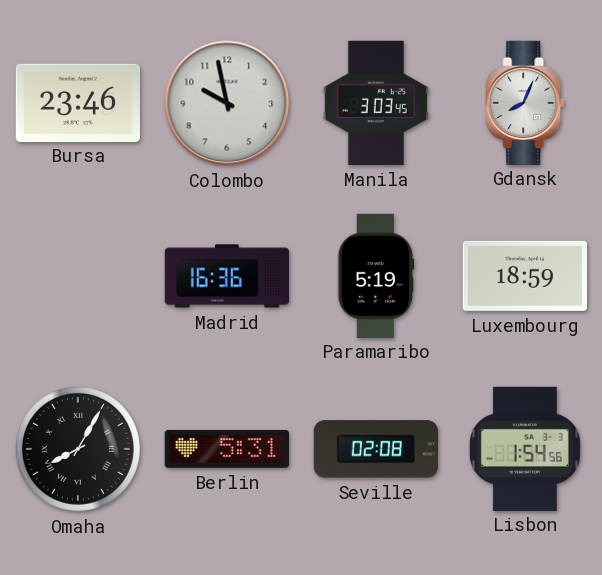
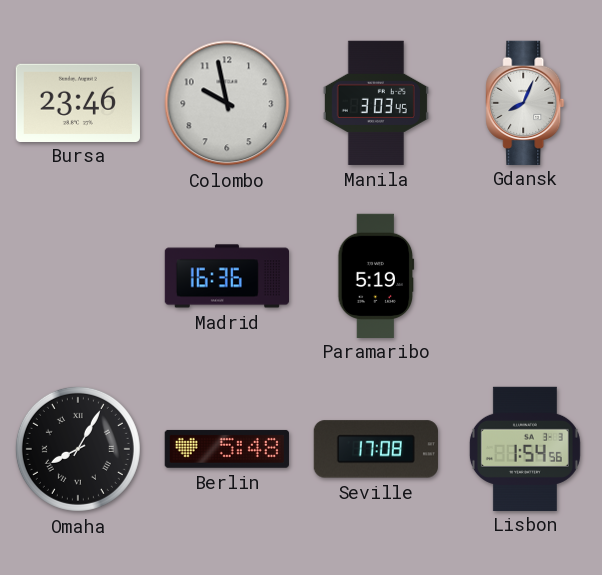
Luxembourg: 18:59 -> none
Berlin: 5:31 -> 5:48
Seville: 02:08 -> 17:08
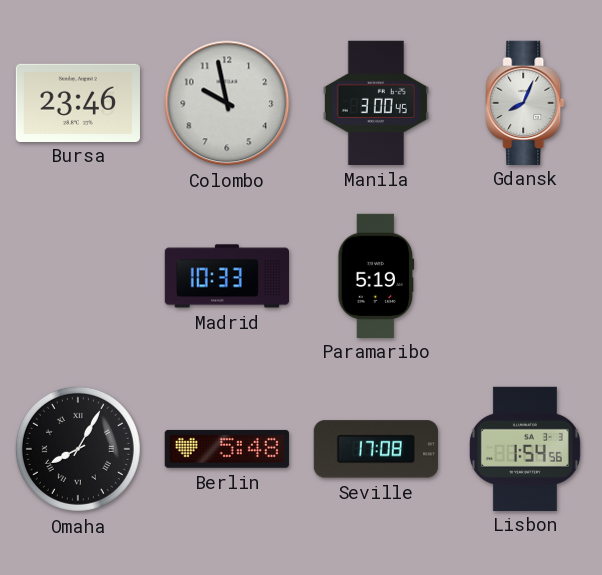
Manila: 3:03 -> 3:00
Madrid: 16:36 -> 10:33
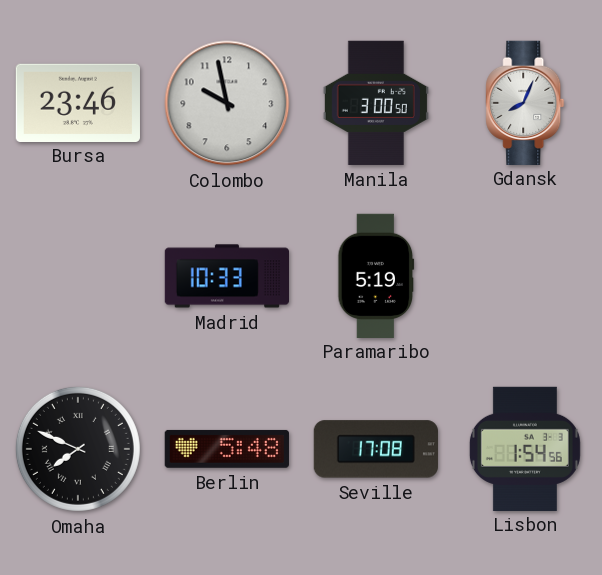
Manila: 3:00:45 -> 3:00:50
Omaha: 8:05 -> 7:49
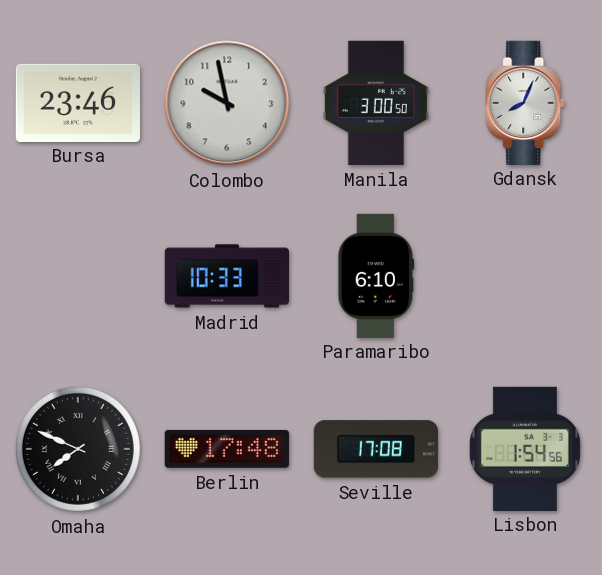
Paramaribo: 5:19 -> 6:10
Berlin: 5:48 -> 17:48
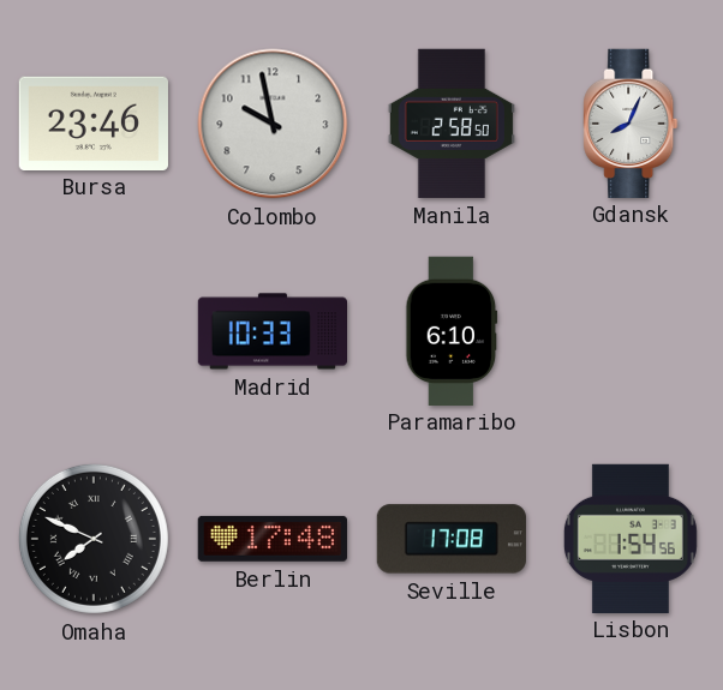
Manila: 3:00 -> 2:58
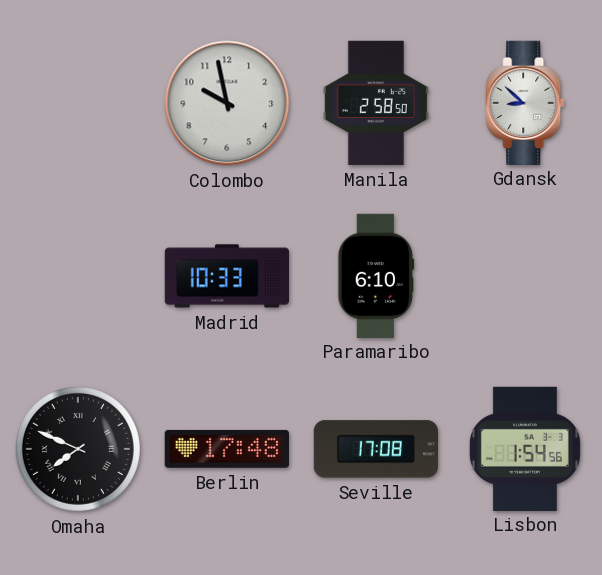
Bursa: 23:46 -> none
Gdansk: 8:04 -> 8:52
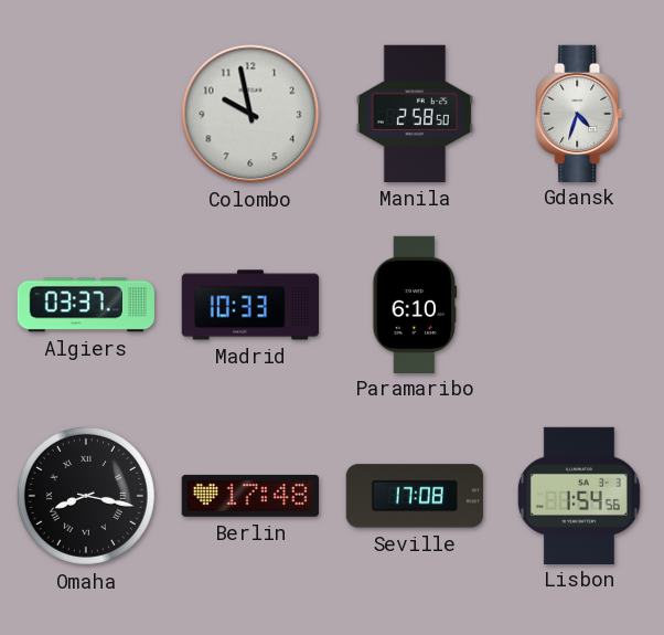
Gdansk: 8:52 -> 4:33
Algiers: none -> 03:37
Omaha: 7:49 -> 8:17
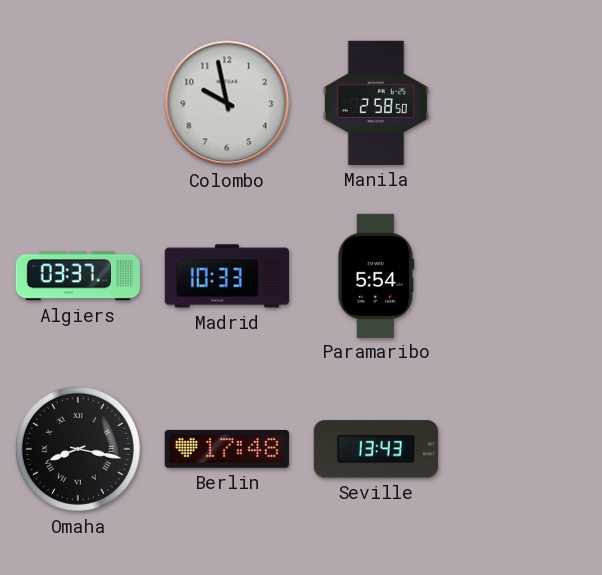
Gdansk: 4:33 -> none
Paramaribo: 6:10 -> 5:54
Seville: 17:08 -> 13:43
Lisbon: 1:54 -> none
